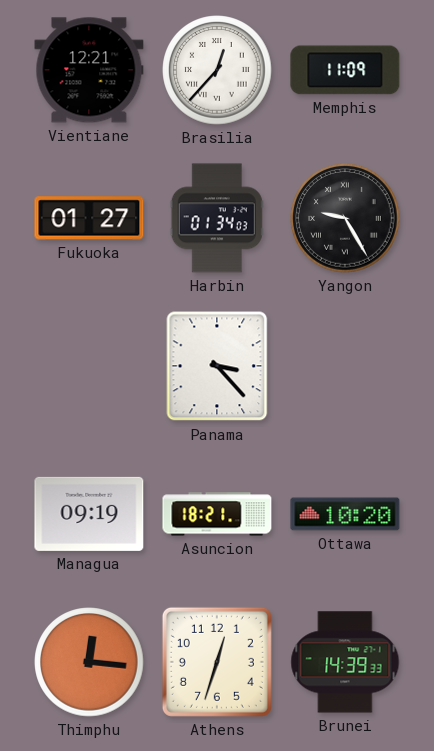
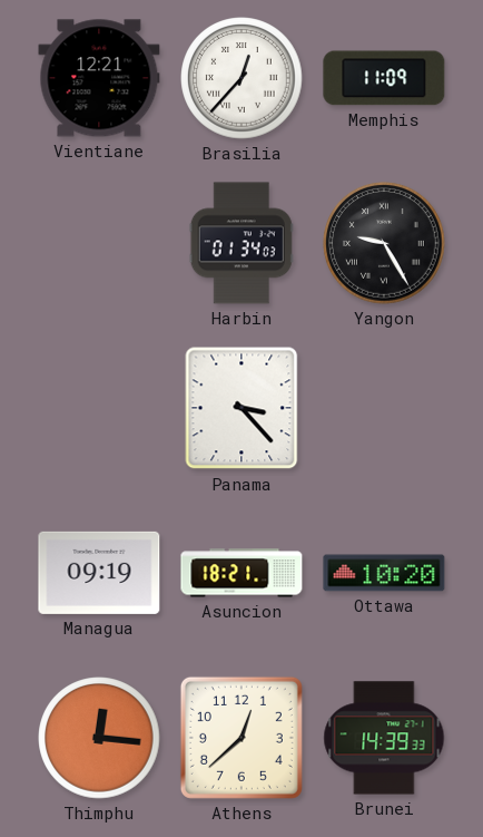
Fukuoka: 01:27 -> none
Athens: 12:33 -> 12:38
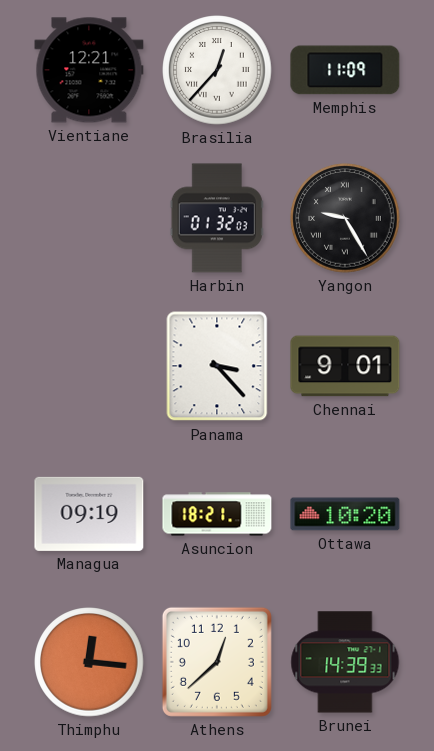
Harbin: 01:34 -> 01:32
Chennai: none -> 9:01
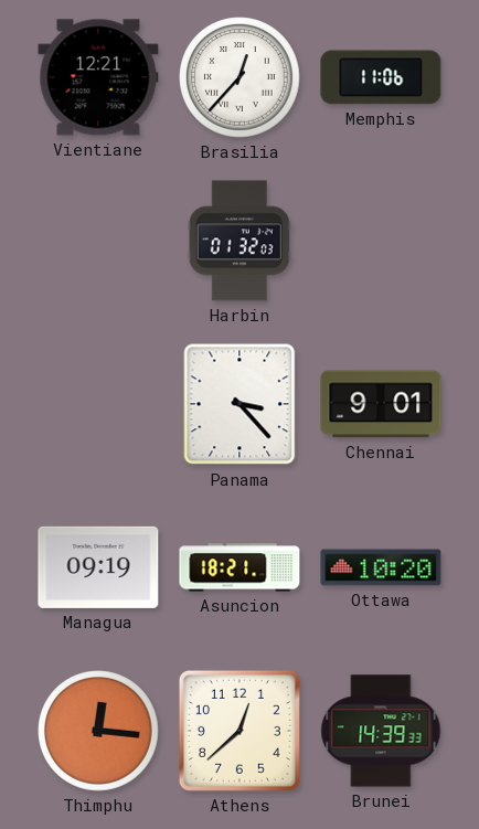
Memphis: 11:09 -> 11:06
Yangon: 9:25 -> none
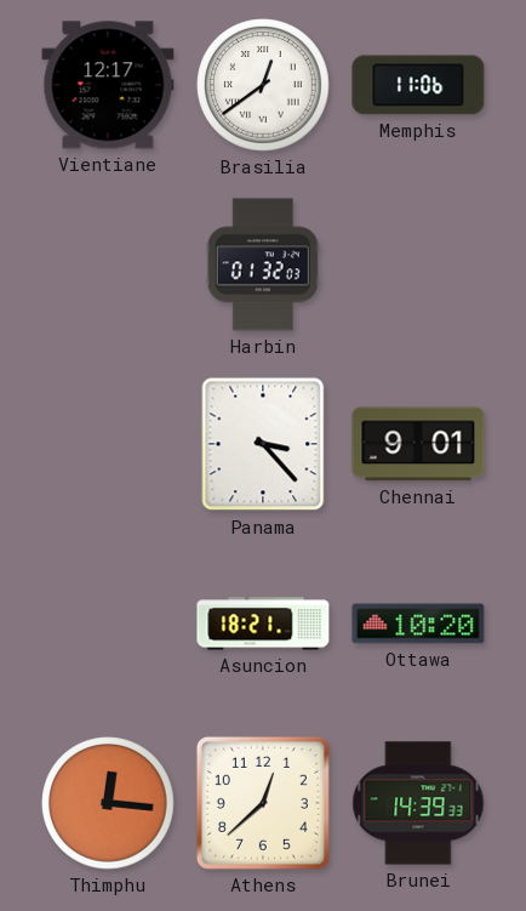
Vientiane: 12:21 -> 12:17
Brasilia: 12:37 -> 12:39
Managua: 09:19 -> none
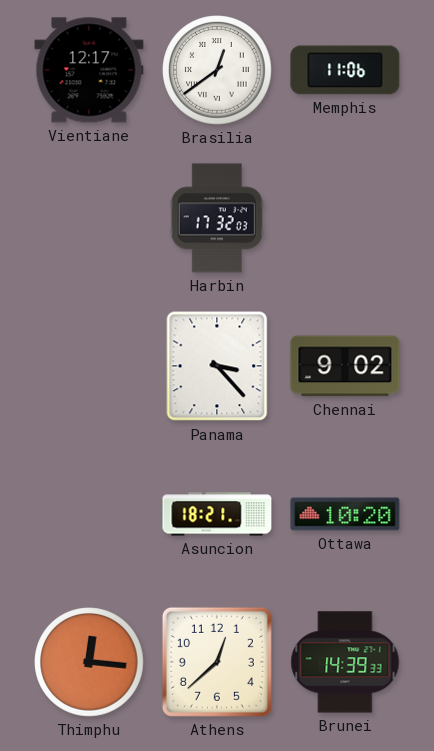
Harbin: 01:32 -> 17:32
Chennai: 9:01 -> 9:02
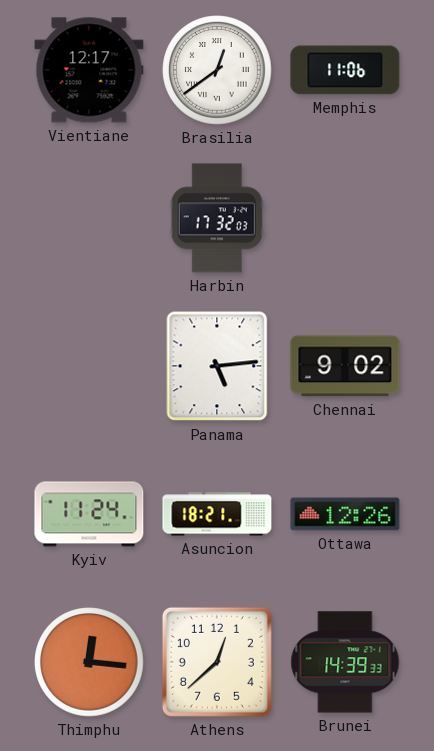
Panama: 3:23 -> 5:14
Kyiv: none -> 11:24
Ottawa: 10:20 -> 12:26
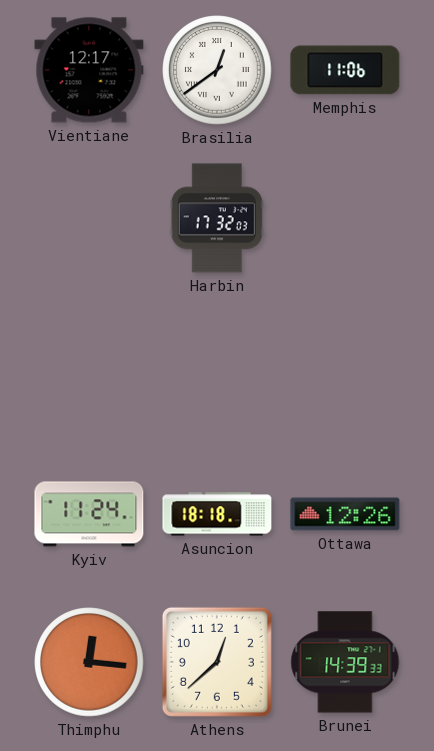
Panama: 5:14 -> none
Chennai: 9:02 -> none
Asuncion: 18:21 -> 18:18
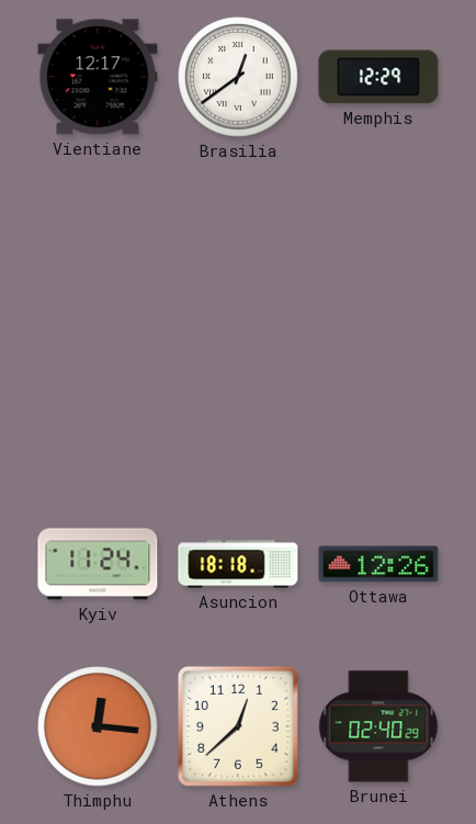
Memphis: 11:06 -> 12:29
Harbin: 17:32 -> none
Brunei: 14:39 -> 02:40
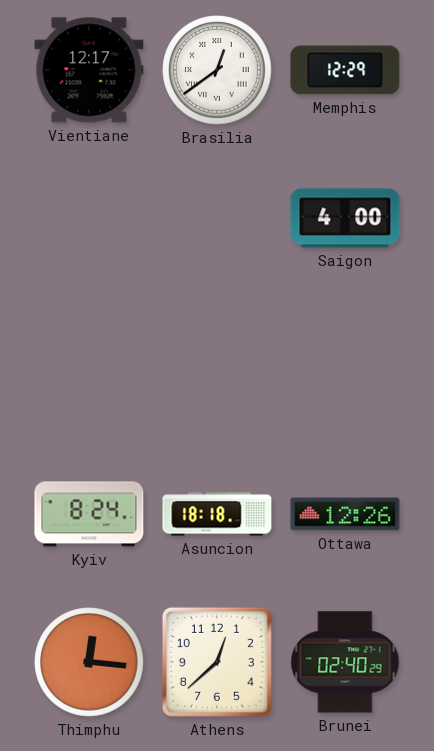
Saigon: none -> 4:00
Kyiv: 11:24 -> 8:24
